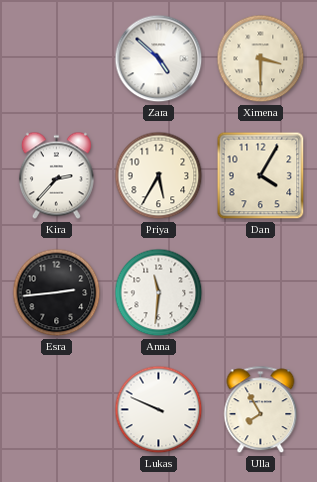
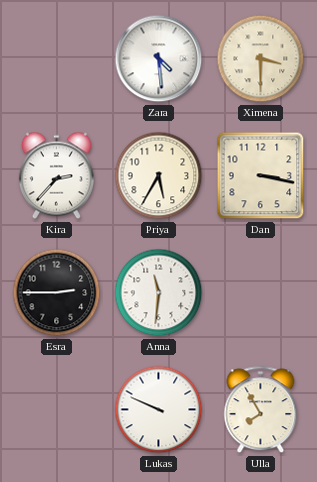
Zara: 4:52 -> 4:29
Dan: 4:05 -> 3:17
Esra: 2:44 -> 2:45
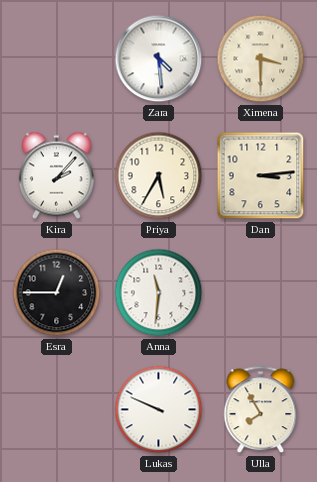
Kira: 2:37 -> 2:07
Dan: 3:17 -> 3:14
Esra: 2:45 -> 12:45
